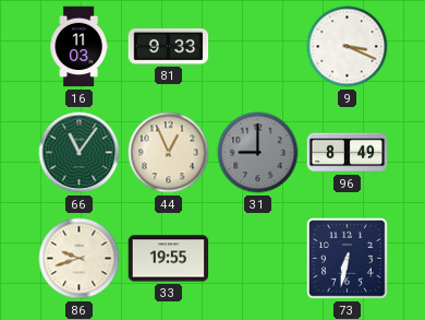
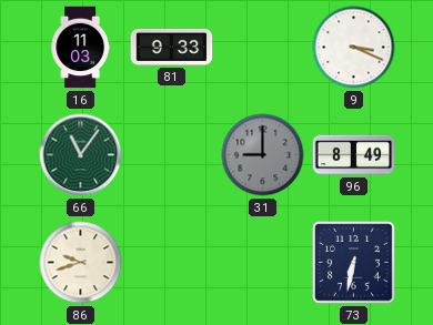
44: 12:56 -> none
33: 19:55 -> none
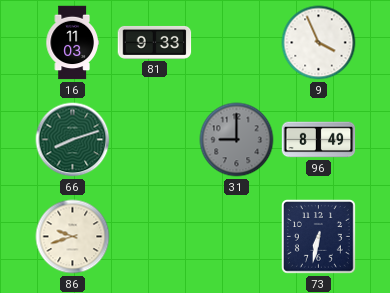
9: 3:19 -> 3:56
66: 11:06 -> 8:12
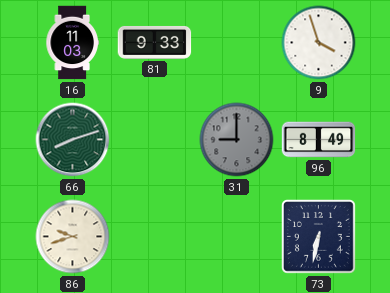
9: 3:56 -> 3:57
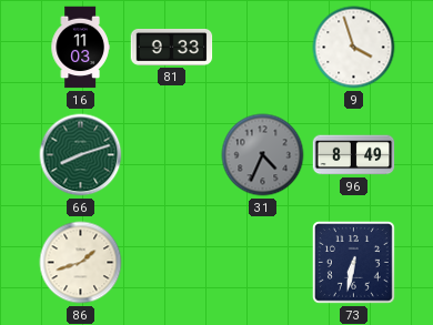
31: 9:00 -> 4:34
86: 9:42 -> 1:42
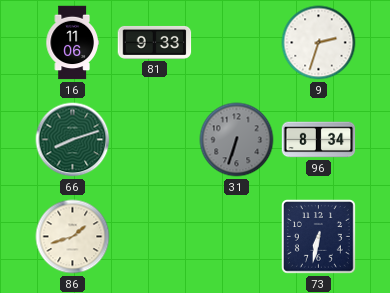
16: 11:03 -> 11:06
9: 3:57 -> 2:33
31: 4:34 -> 6:33
96: 8:49 -> 8:34
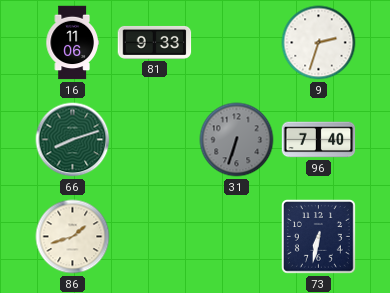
96: 8:34 -> 7:40
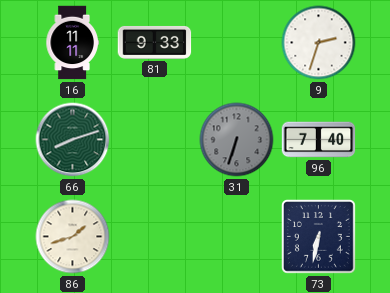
16: 11:06 -> 11:11
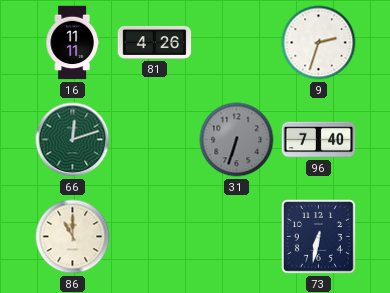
81: 9:33 -> 4:26
66: 8:12 -> 12:12
86: 1:42 -> 11:00
